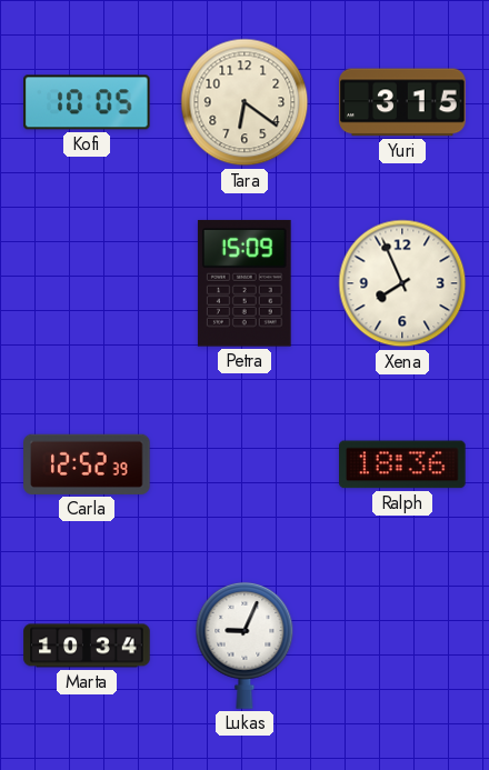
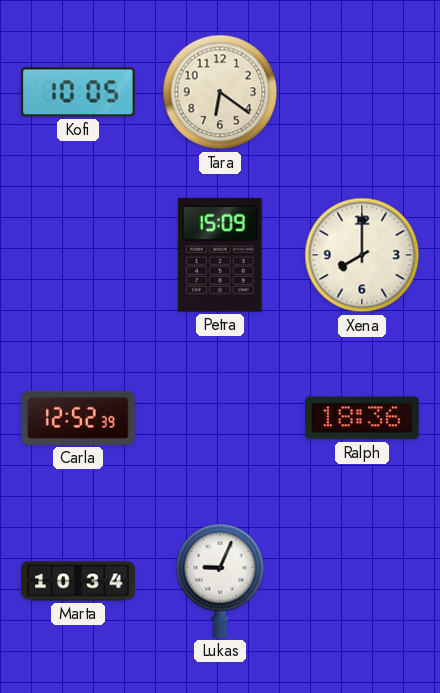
Yuri: 3:15 -> none
Xena: 7:56 -> 8:00
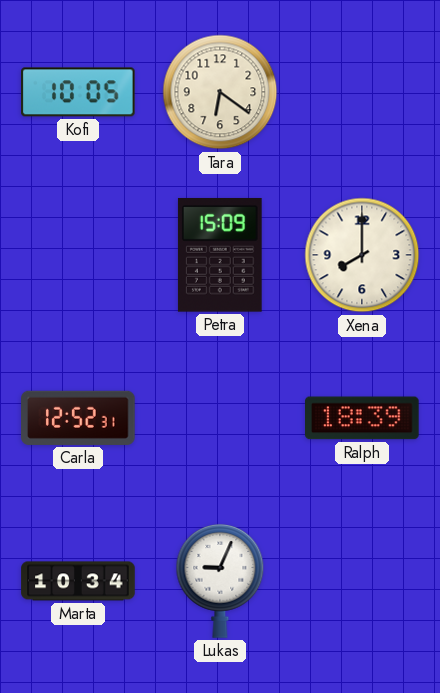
Carla: 12:52:39 -> 12:52:31
Ralph: 18:36 -> 18:39
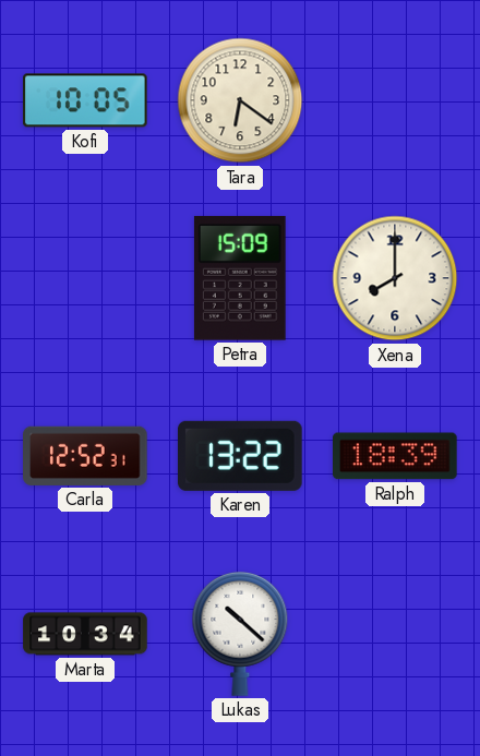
Karen: none -> 13:22
Lukas: 9:04 -> 10:22
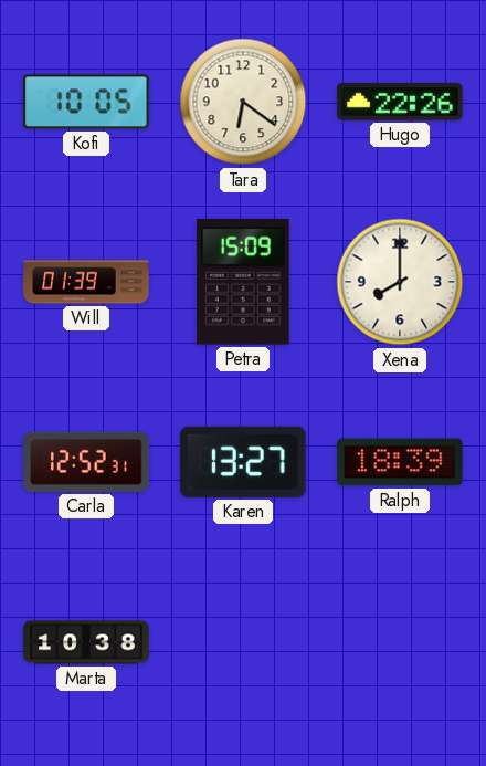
Hugo: none -> 22:26
Will: none -> 01:39
Karen: 13:22 -> 13:27
Marta: 10:34 -> 10:38
Lukas: 10:22 -> none
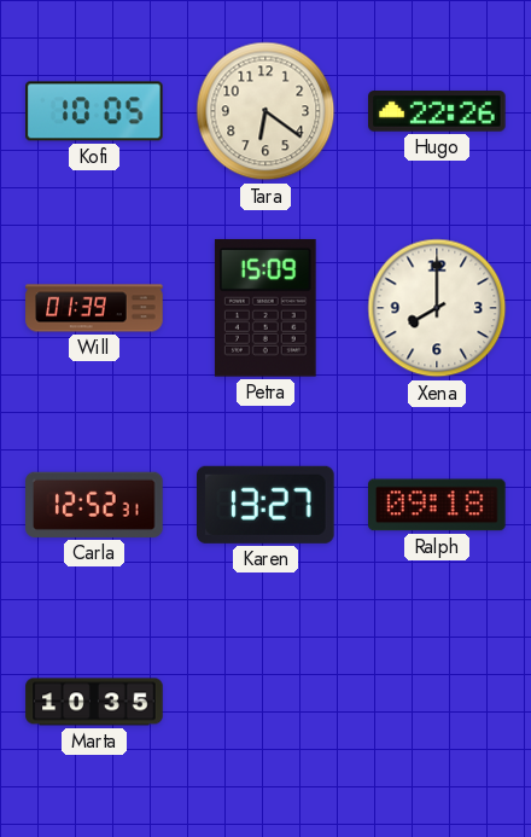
Ralph: 18:39 -> 09:18
Marta: 10:38 -> 10:35
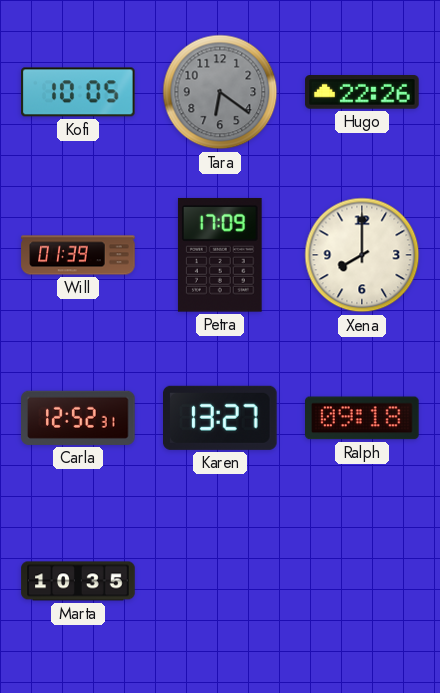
Tara dial: cream -> grey
Petra: 15:09 -> 17:09
